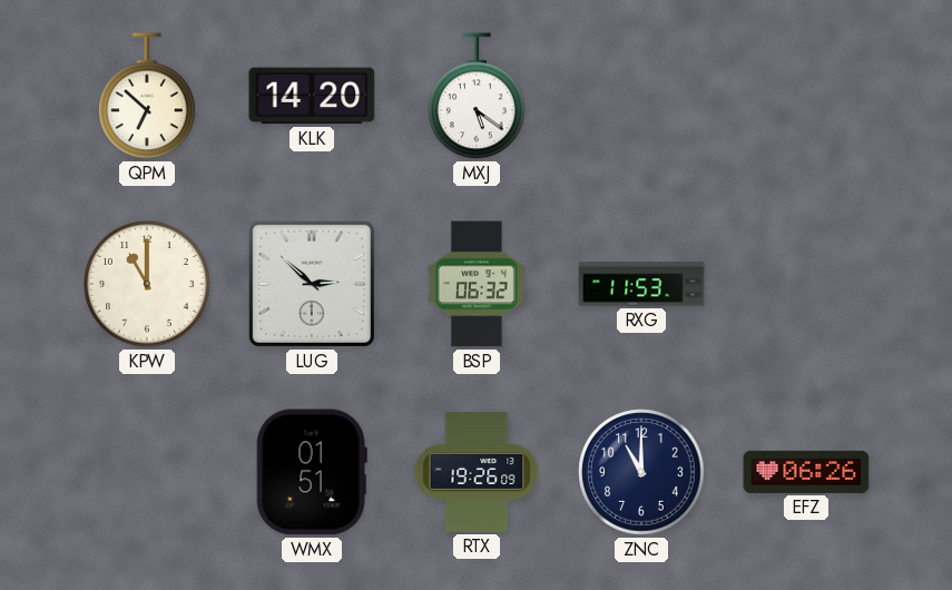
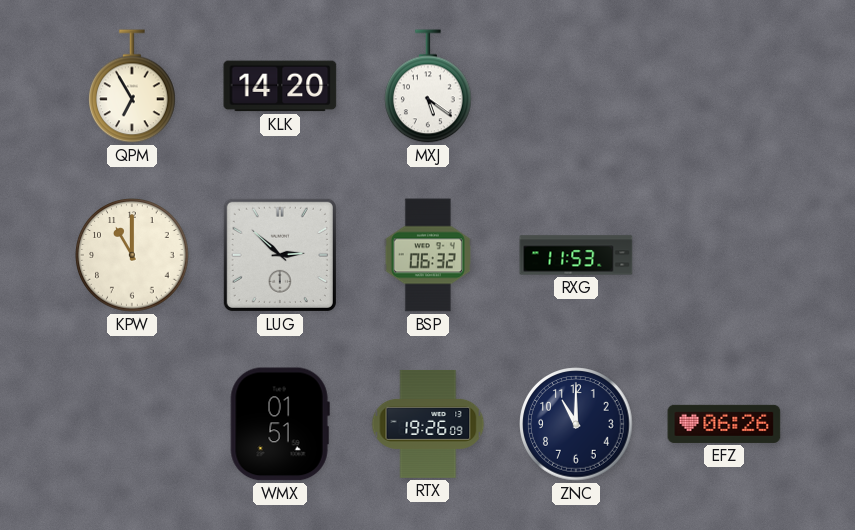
QPM: 6:52 -> 6:55
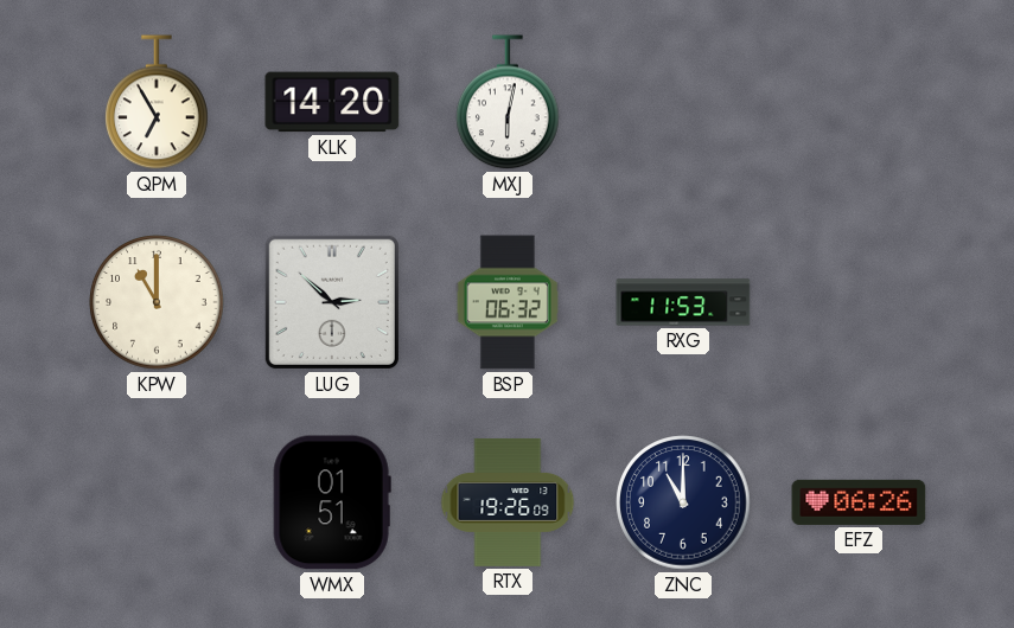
MXJ: 5:21 -> 6:02
